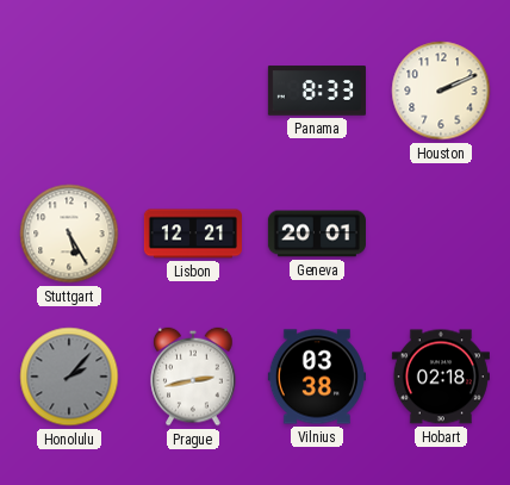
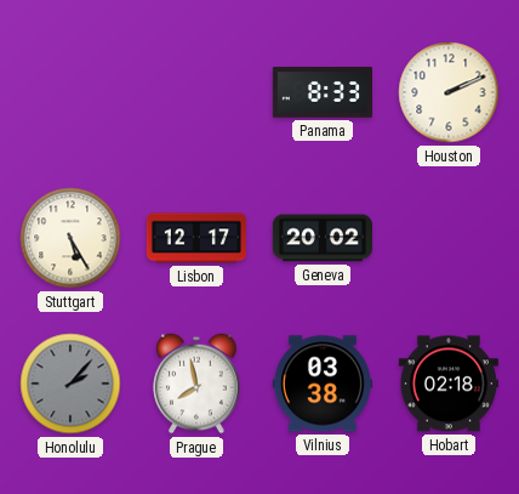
Lisbon: 12:21 -> 12:17
Geneva: 20:01 -> 20:02
Prague: 2:43 -> 7:58
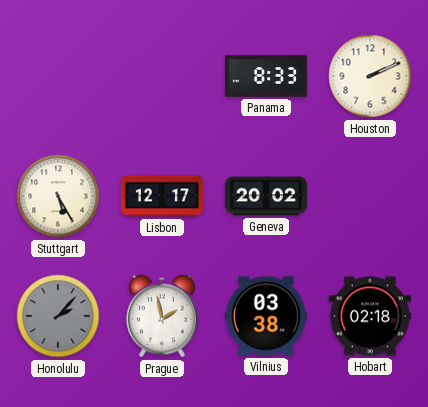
Prague: 7:58 -> 1:58
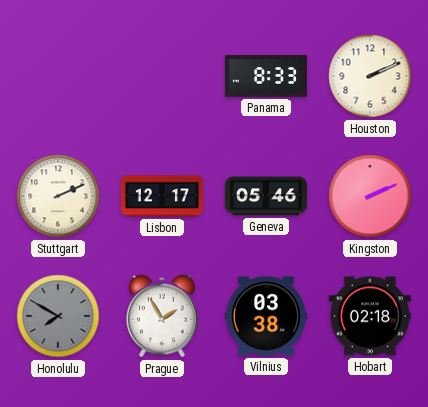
Stuttgart: 5:25 -> 2:11
Geneva: 20:02 -> 05:46
Kingston: none -> 2:11
Honolulu: 2:07 -> 7:50
Prague: 1:58 -> 1:55
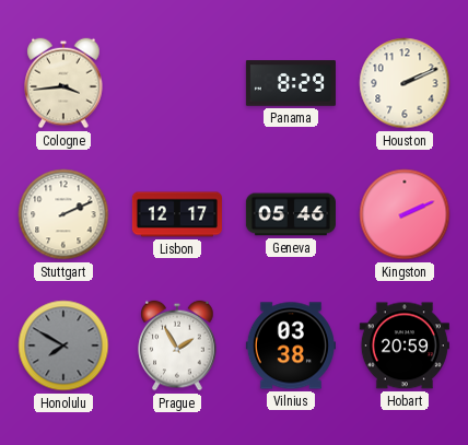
Cologne: none -> 3:44
Panama: 8:33 -> 8:29
Hobart: 02:18 -> 20:59
